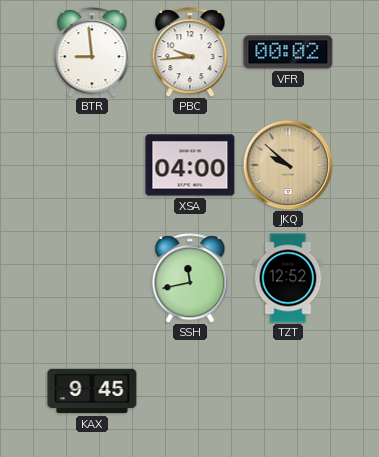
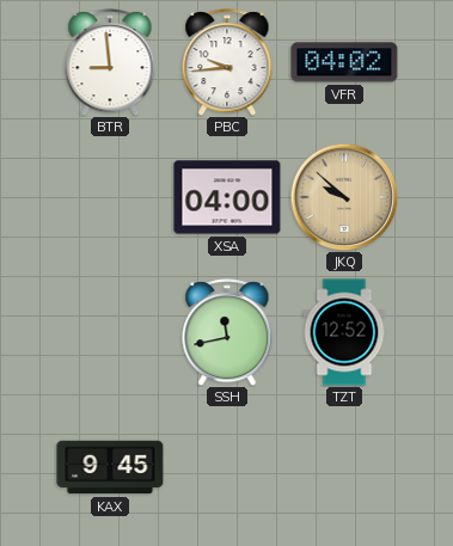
VFR: 00:02 -> 04:02
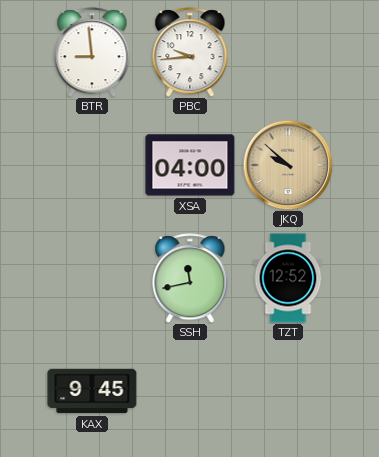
VFR: 04:02 -> none
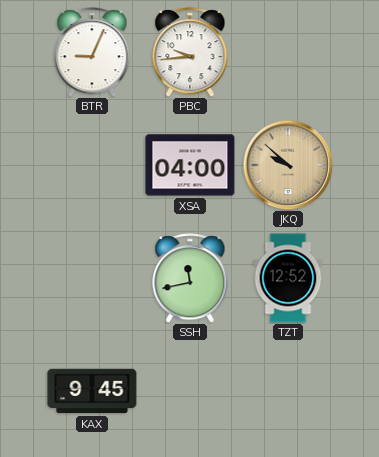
BTR: 8:59 -> 9:04
